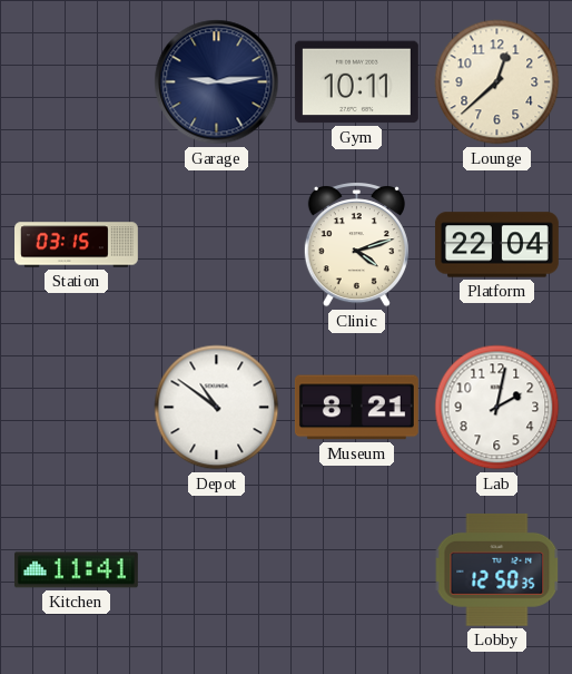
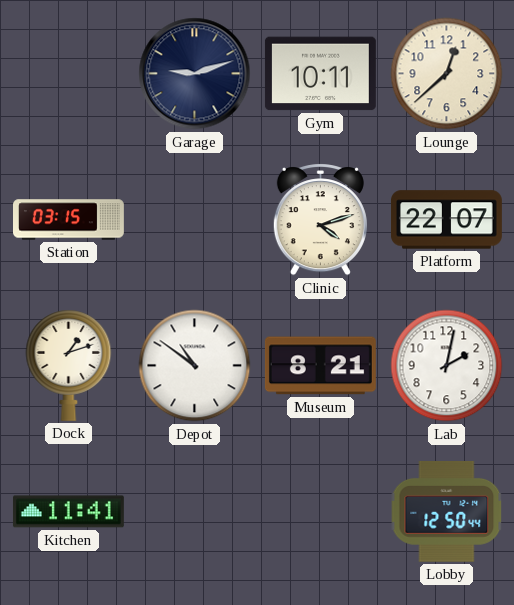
Garage: 9:14 -> 9:12
Platform: 22:04 -> 22:07
Dock: none -> 1:12
Lobby: 12:50:35 -> 12:50:44
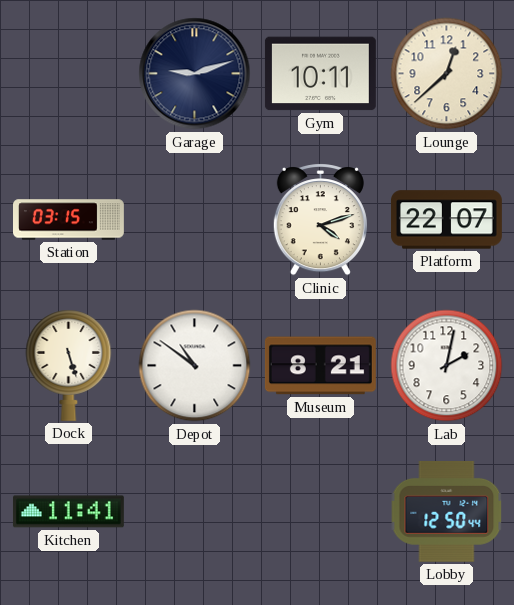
Dock: 1:12 -> 5:27
